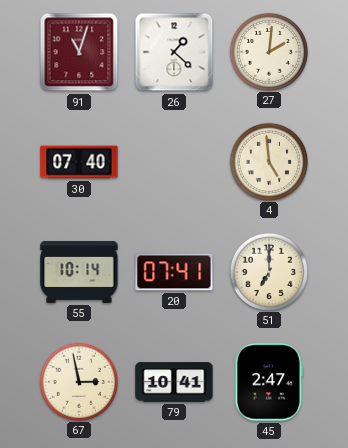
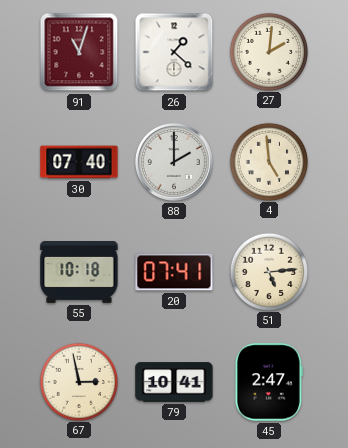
88: none -> 2:00
55: 10:14 -> 10:18
51: 7:00 -> 5:14
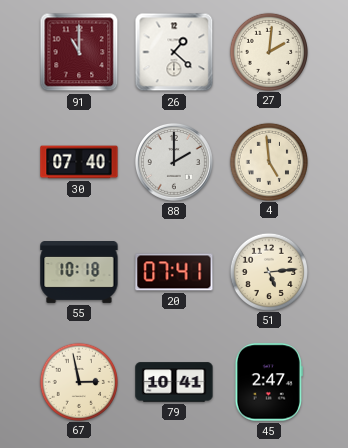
91: 11:03 -> 11:00
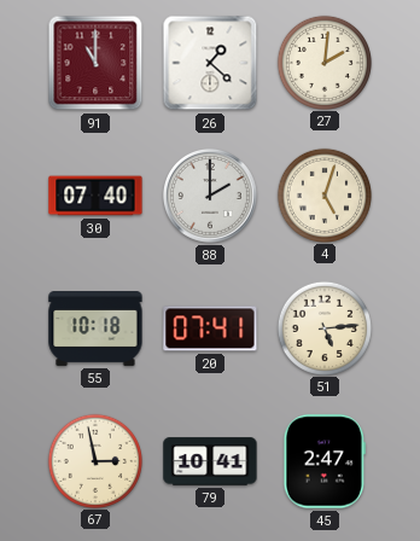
4: 4:59 -> 5:03
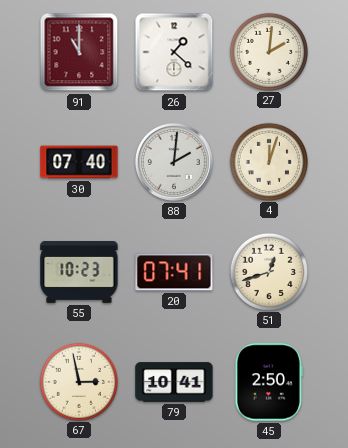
88: 2:00 -> 2:01
4: 5:03 -> 12:03
55: 10:18 -> 10:23
51: 5:14 -> 12:42
45: 2:47 -> 2:50
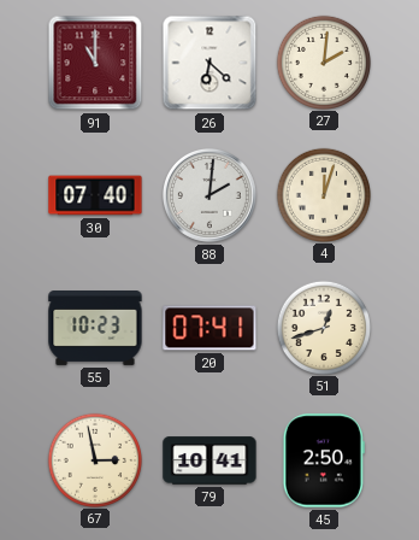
26: 1:22 -> 6:22
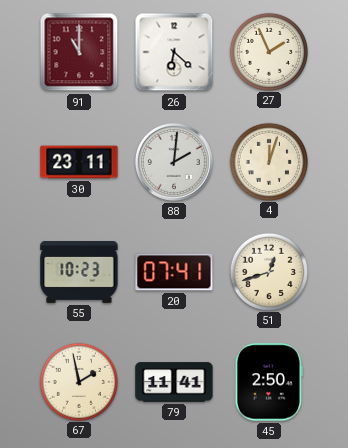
27: 2:01 -> 1:56
30: 07:40 -> 23:11
67: 2:58 -> 1:58
79: 10:41 -> 11:41
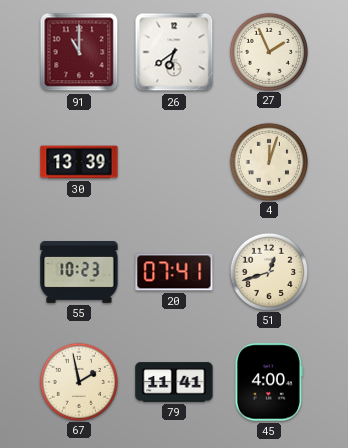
26: 6:22 -> 6:39
30: 23:11 -> 13:39
88: 2:01 -> none
45: 2:50 -> 4:00
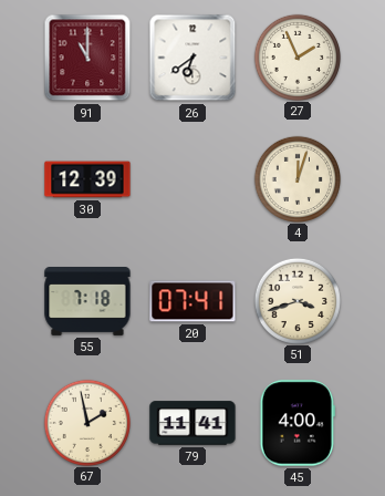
30: 13:39 -> 12:39
55: 10:23 -> 7:18
51: 12:42 -> 3:42
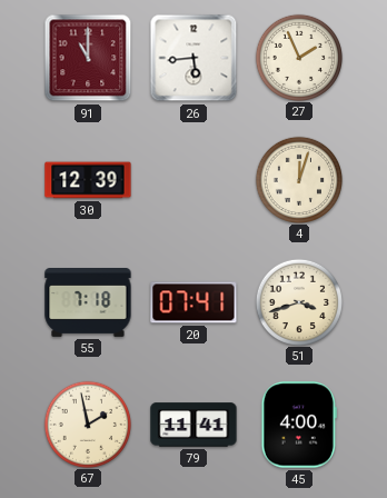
26: 6:39 -> 5:44
